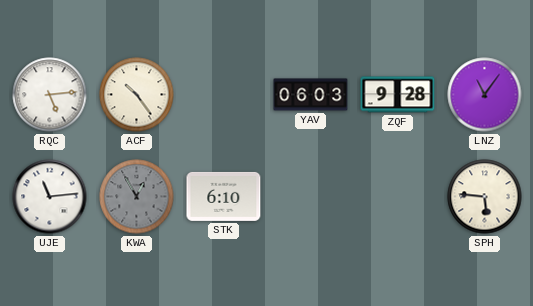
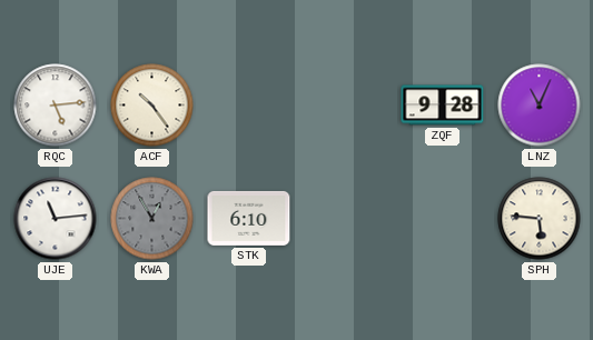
YAV: 06:03 -> none
LNZ: 11:06 -> 11:04
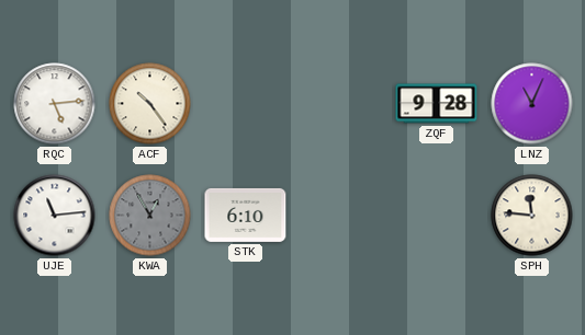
SPH: 5:46 -> 11:46
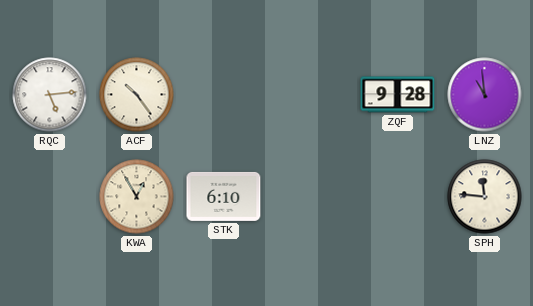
LNZ: 11:04 -> 10:59
UJE: 11:14 -> none
KWA dial: grey -> cream
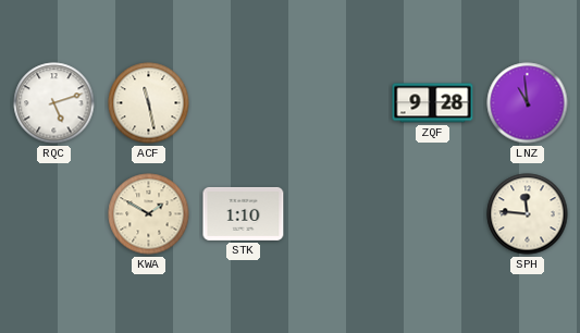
RQC: 5:14 -> 5:12
ACF: 10:24 -> 11:28
KWA: 12:55 -> 1:50
STK: 6:10 -> 1:10
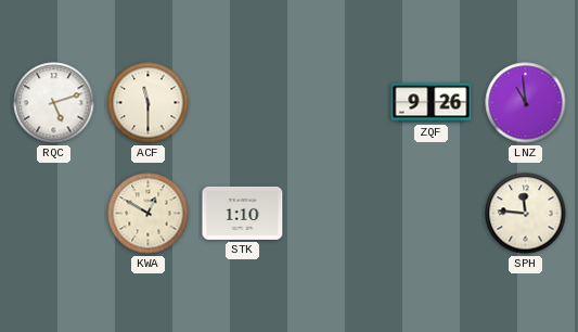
ACF: 11:28 -> 11:30
ZQF: 9:28 -> 9:26
KWA: 1:50 -> 12:50
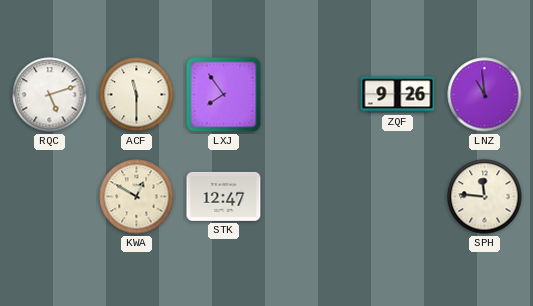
LXJ: none -> 7:54
STK: 1:10 -> 12:47
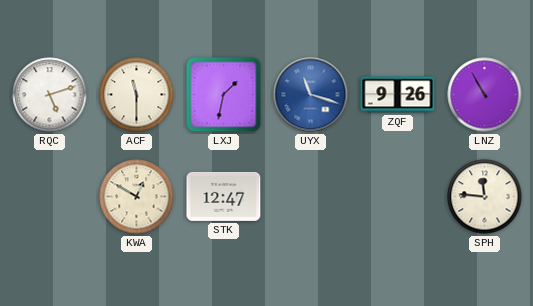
LXJ: 7:54 -> 1:32
UYX: none -> 11:18
LNZ: 10:59 -> 10:55
